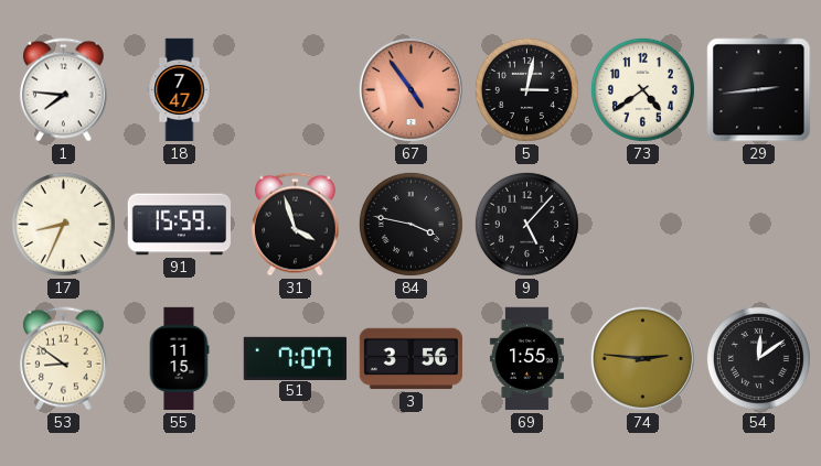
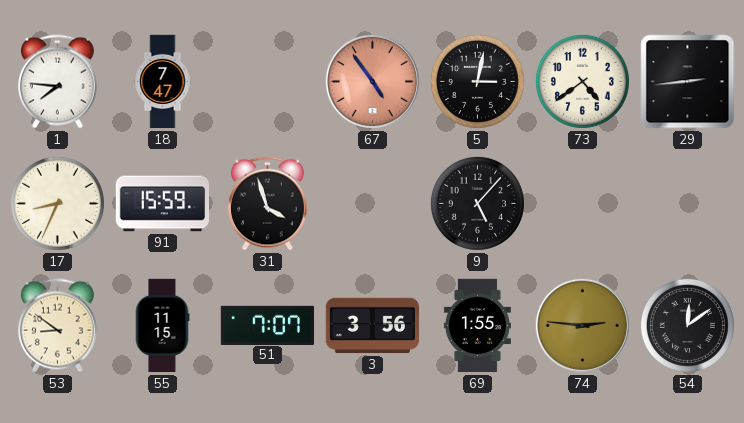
84: 3:47 -> none
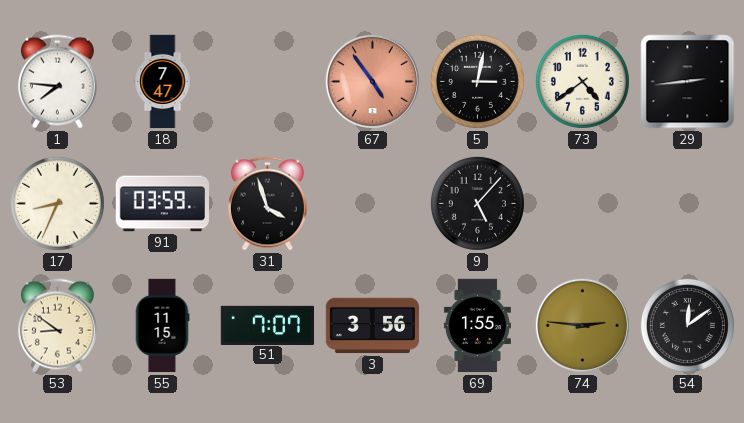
91: 15:59 -> 03:59
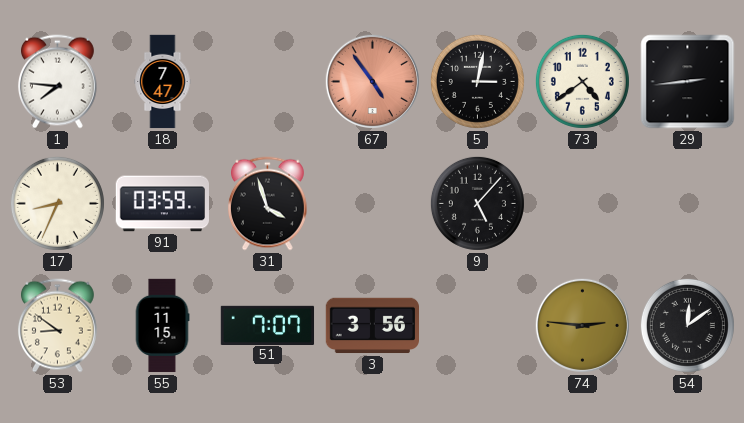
69: 1:55 -> none
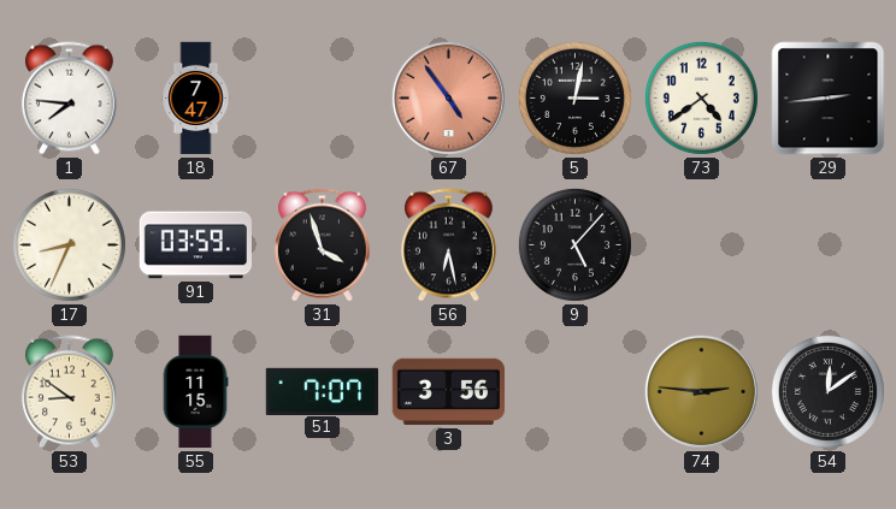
56: none -> 6:28
